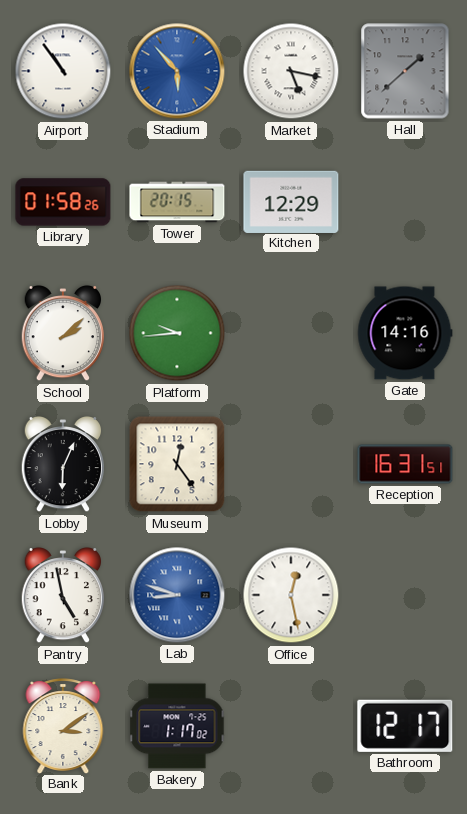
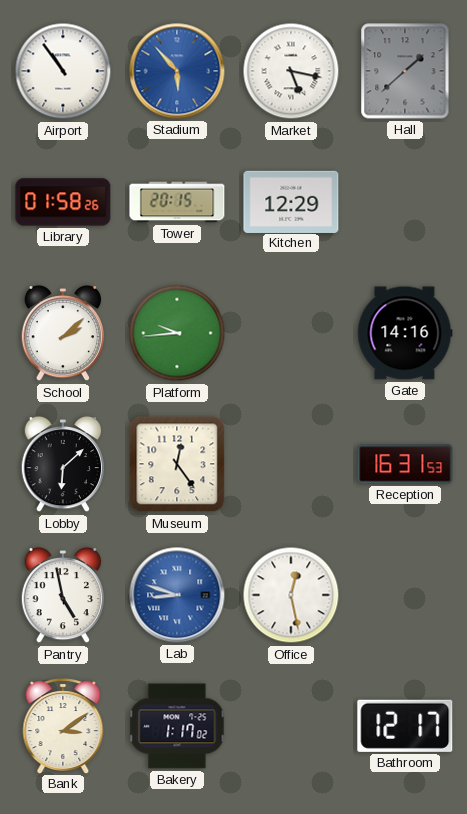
Lobby: 6:04 -> 6:08
Reception: 16:31:51 -> 16:31:53
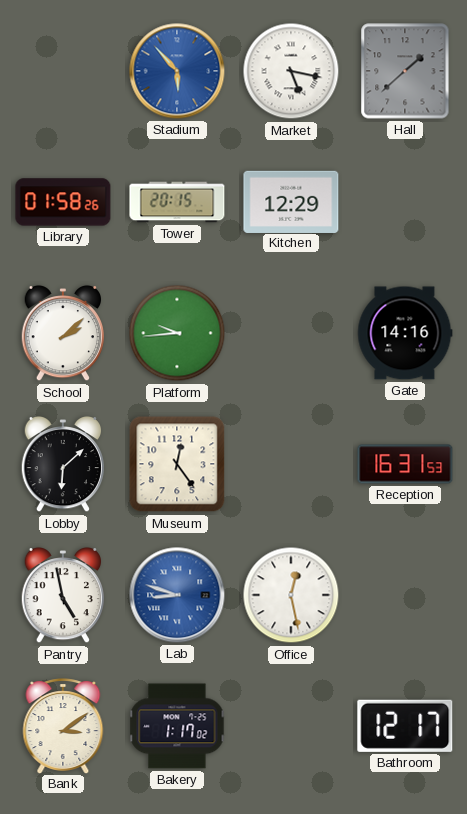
Airport: 10:54 -> none
